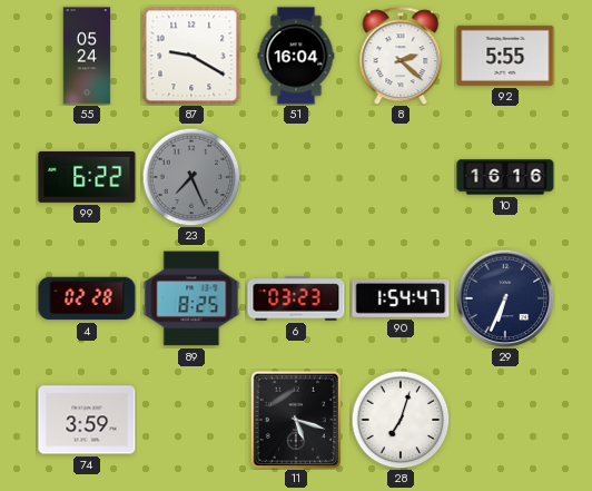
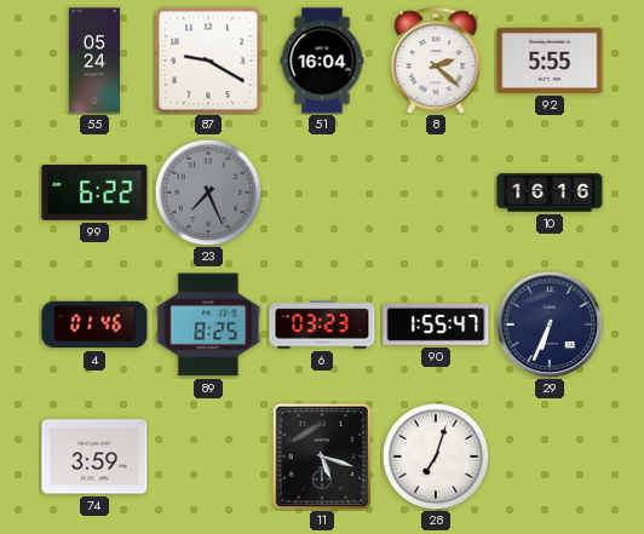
4: 02:28 -> 01:46
90: 1:54 -> 1:55
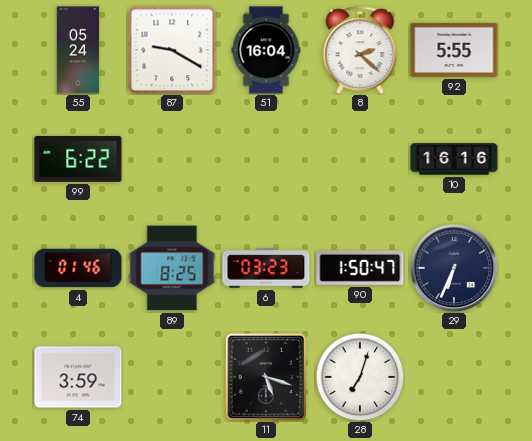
23: 7:26 -> none
90: 1:55 -> 1:50
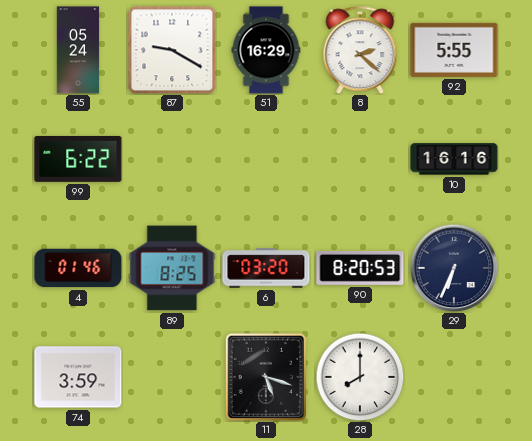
51: 16:04 -> 16:29
6: 03:23 -> 03:20
90: 1:50 -> 8:20
28: 7:03 -> 8:00
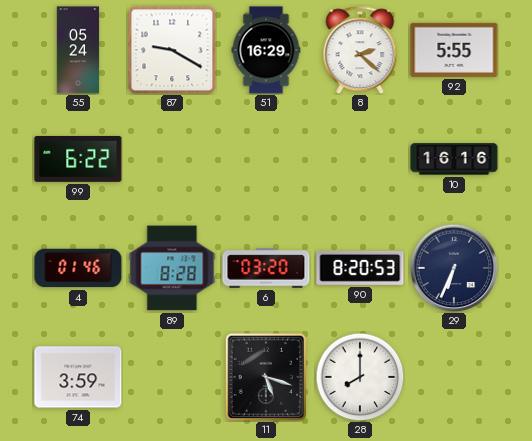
89: 8:25 -> 8:28
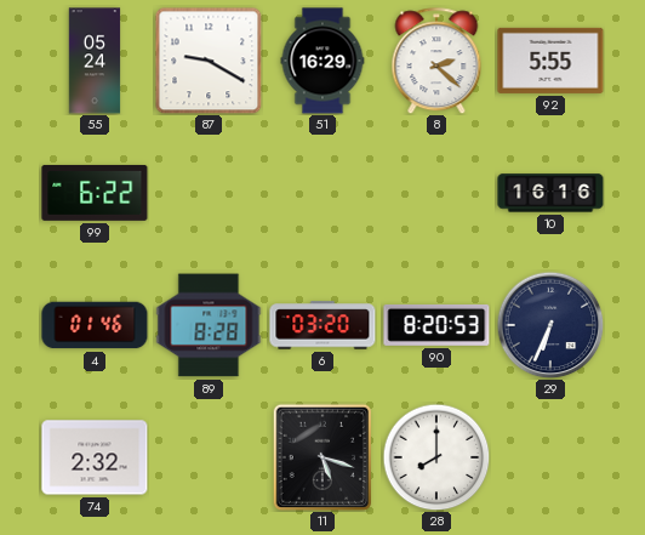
74: 3:59 -> 2:32
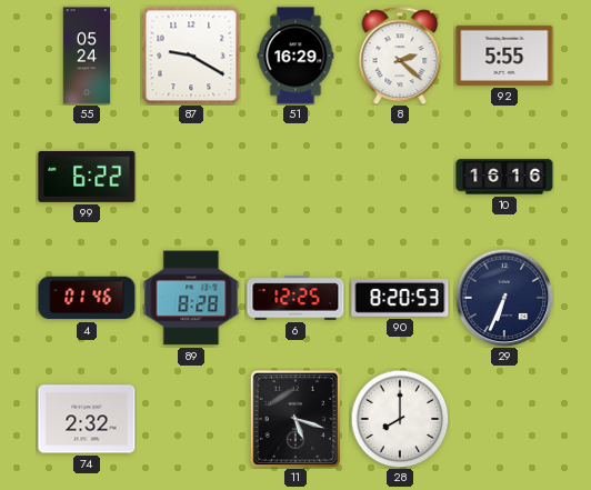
6: 03:20 -> 12:25
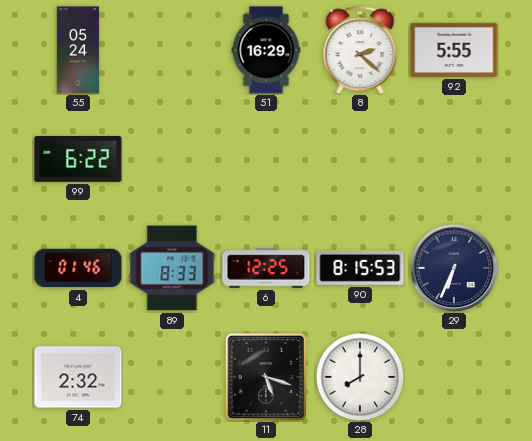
87: 9:20 -> none
10: 16:16 -> none
89: 8:28 -> 8:33
90: 8:20 -> 8:15
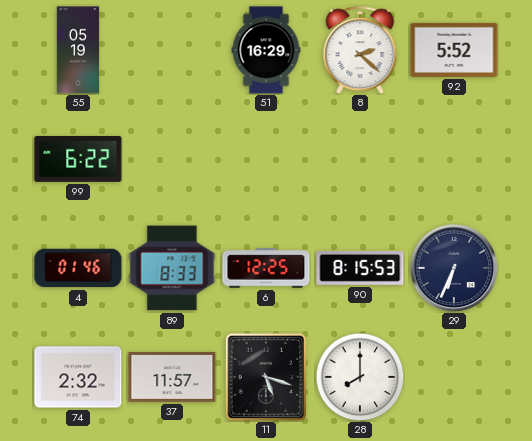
55: 05:24 -> 05:19
92: 5:55 -> 5:52
37: none -> 11:57
